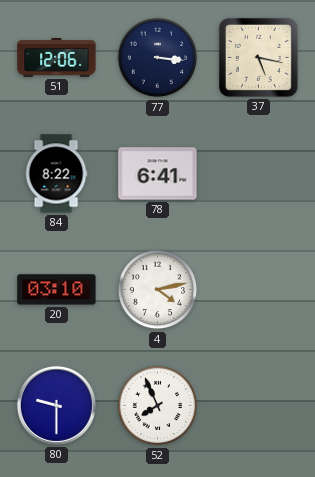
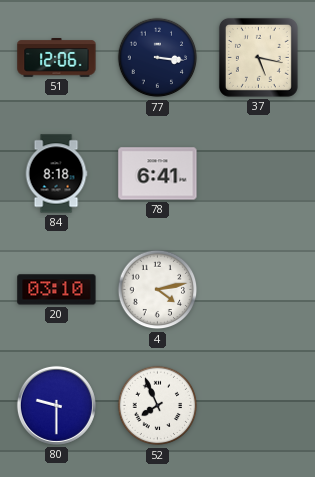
84: 8:22 -> 8:18
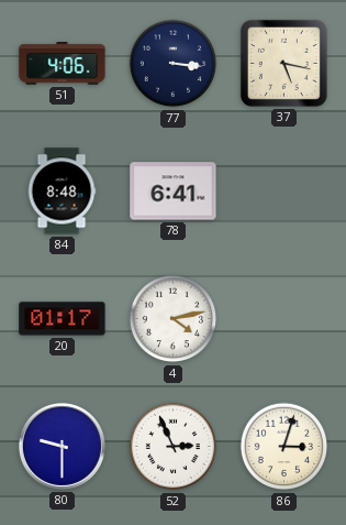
51: 12:06 -> 4:06
84: 8:18 -> 8:48
20: 03:10 -> 01:17
52: 7:56 -> 2:56
86: none -> 3:03
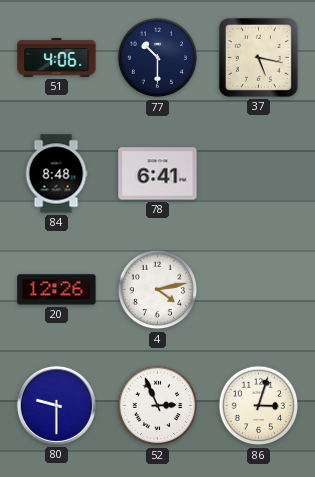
77: 3:16 -> 10:30
20: 01:17 -> 12:26
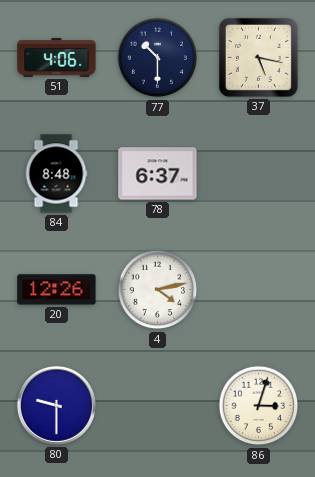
78: 6:41 -> 6:37
52: 2:56 -> none
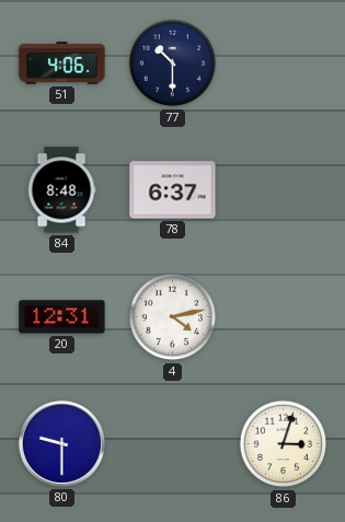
37: 5:17 -> none
20: 12:26 -> 12:31
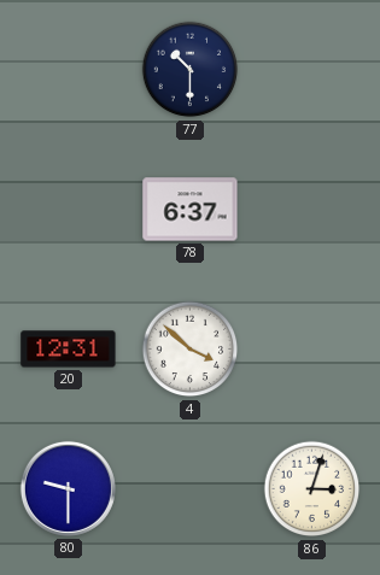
51: 4:06 -> none
84: 8:48 -> none
4: 4:13 -> 3:52
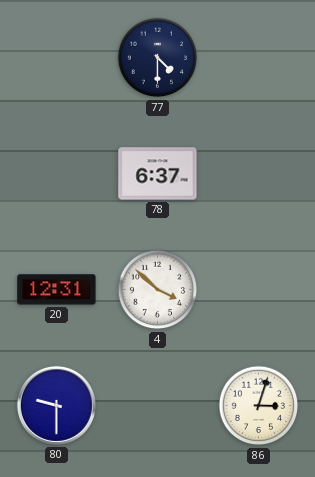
77: 10:30 -> 4:30
